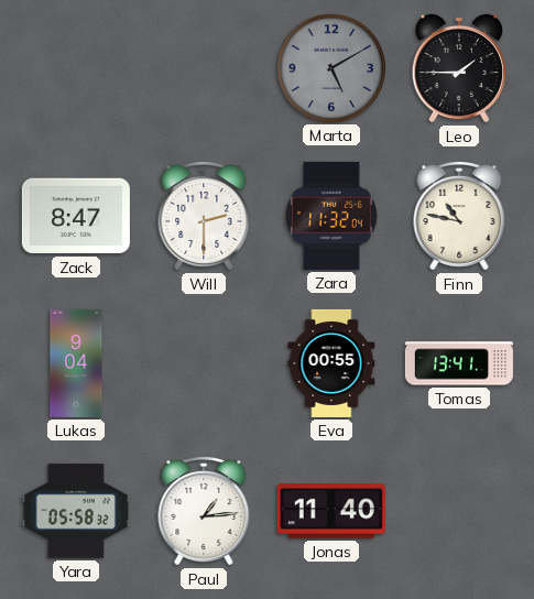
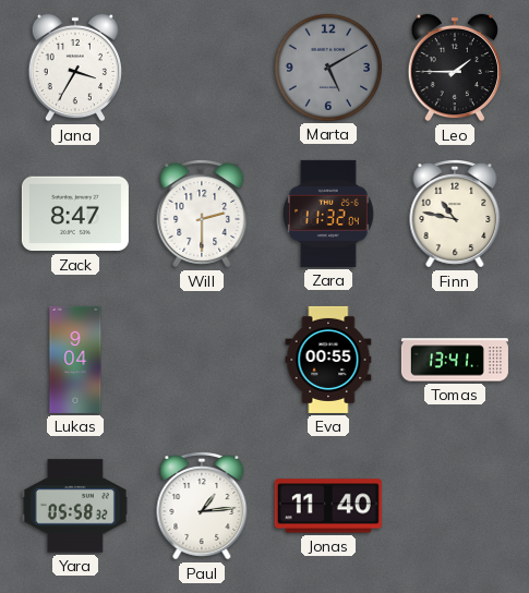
Jana: none -> 3:35
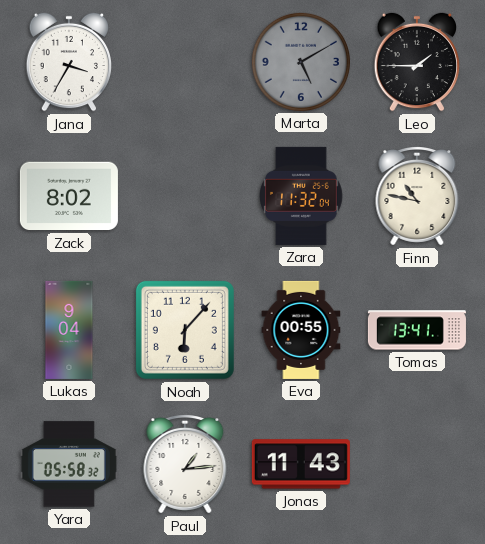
Zack: 8:47 -> 8:02
Will: 2:30 -> none
Noah: none -> 6:07
Jonas: 11:40 -> 11:43
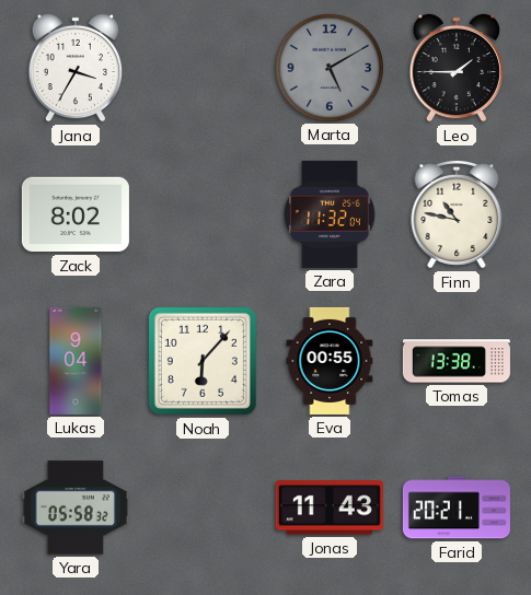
Tomas: 13:41 -> 13:38
Paul: 1:14 -> none
Farid: none -> 20:21
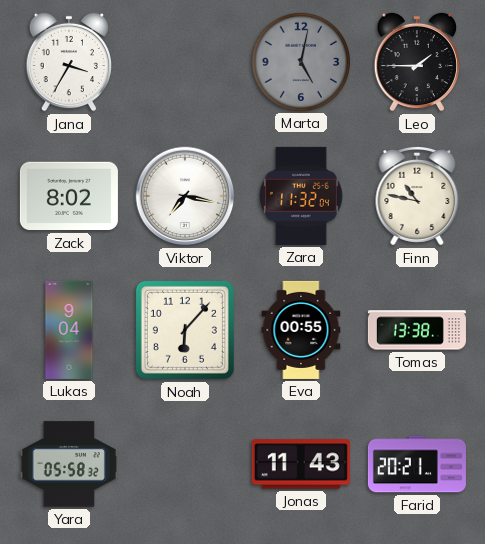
Marta: 5:10 -> 5:02
Viktor: none -> 7:17
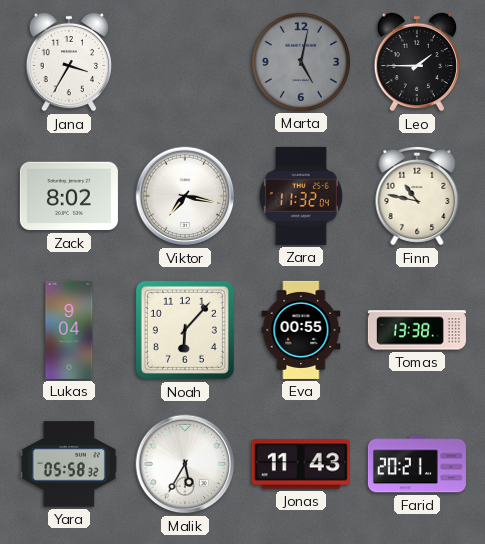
Malik: none -> 5:35
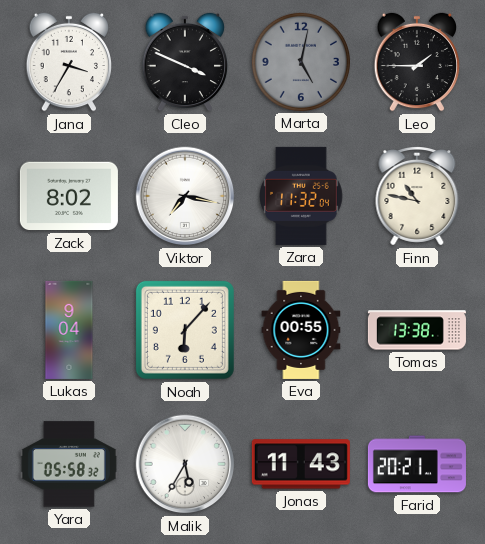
Cleo: none -> 3:49
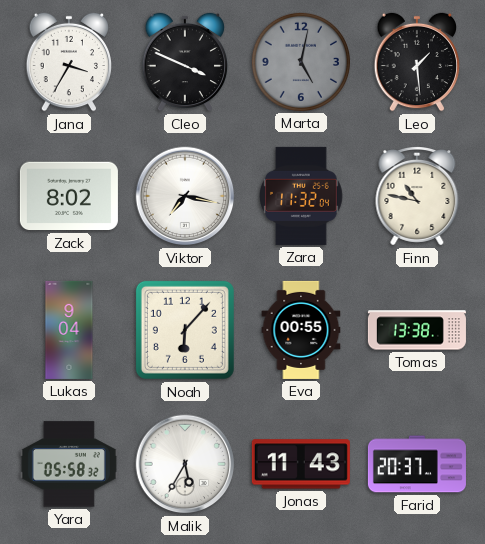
Leo: 1:45 -> 1:29
Farid: 20:21 -> 20:37
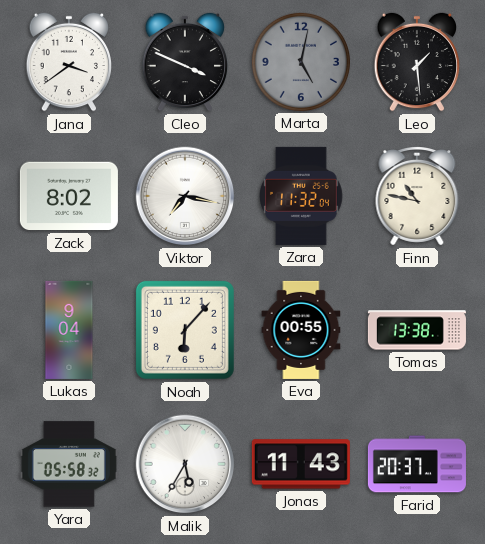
Jana: 3:35 -> 3:39
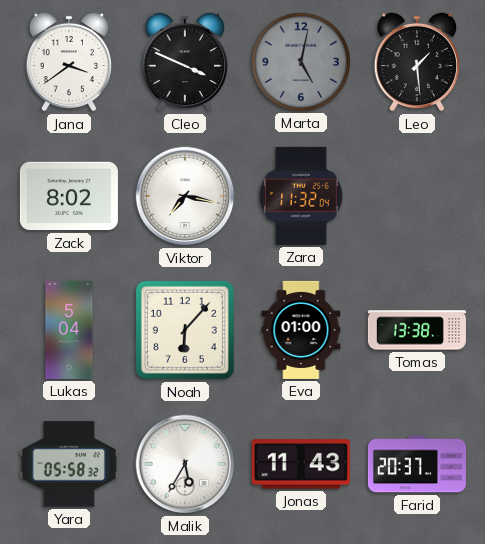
Finn: 10:47 -> none
Lukas: 9:04 -> 5:04
Eva: 00:55 -> 01:00
